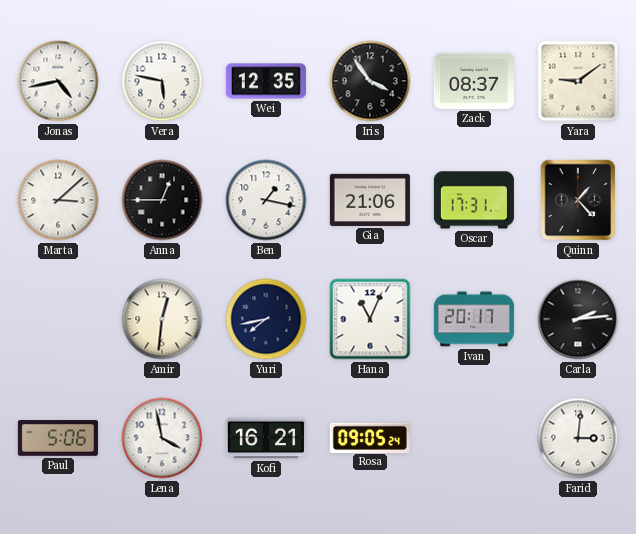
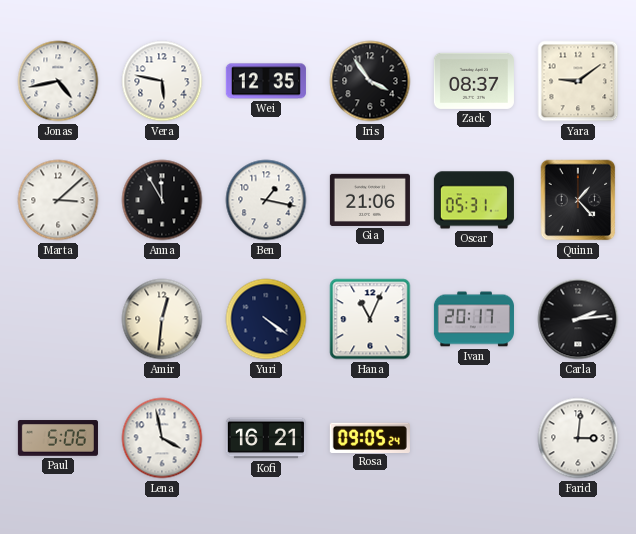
Anna: 12:45 -> 11:55
Oscar: 17:31 -> 05:31
Yuri: 7:43 -> 4:21
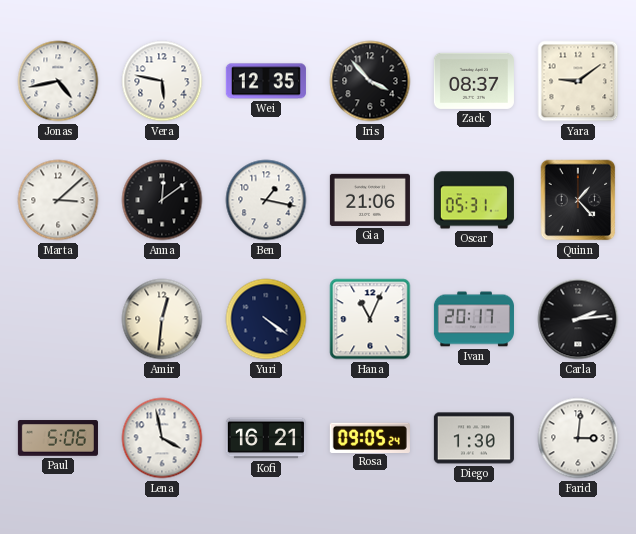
Iris: 3:54 -> 3:53
Anna: 11:55 -> 12:09
Diego: none -> 1:30
